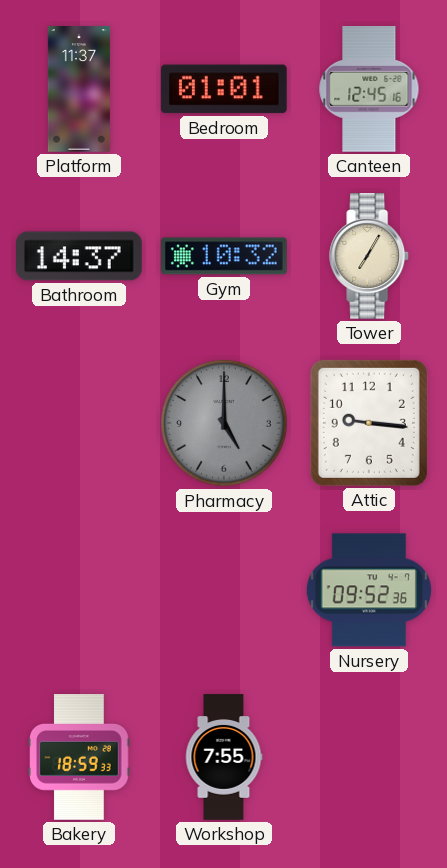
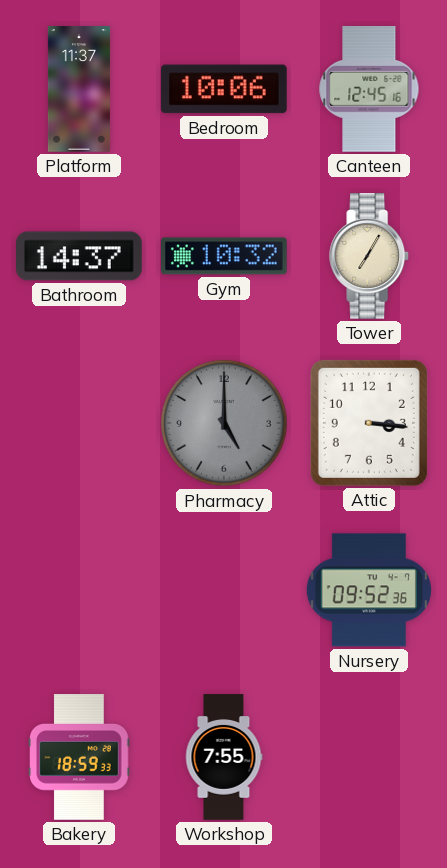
Bedroom: 01:01 -> 10:06
Attic: 9:16 -> 3:16
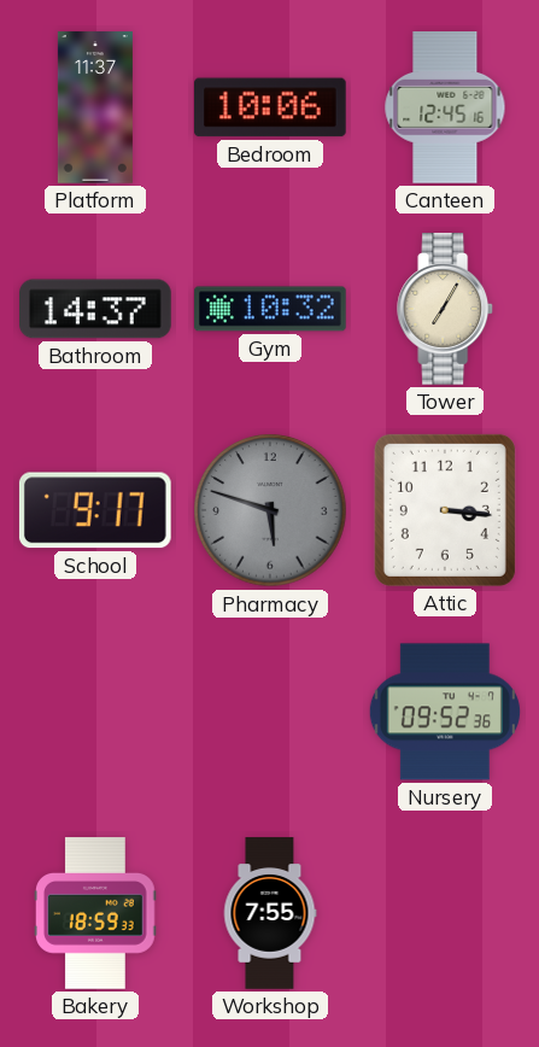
School: none -> 9:17
Pharmacy: 5:00 -> 5:48
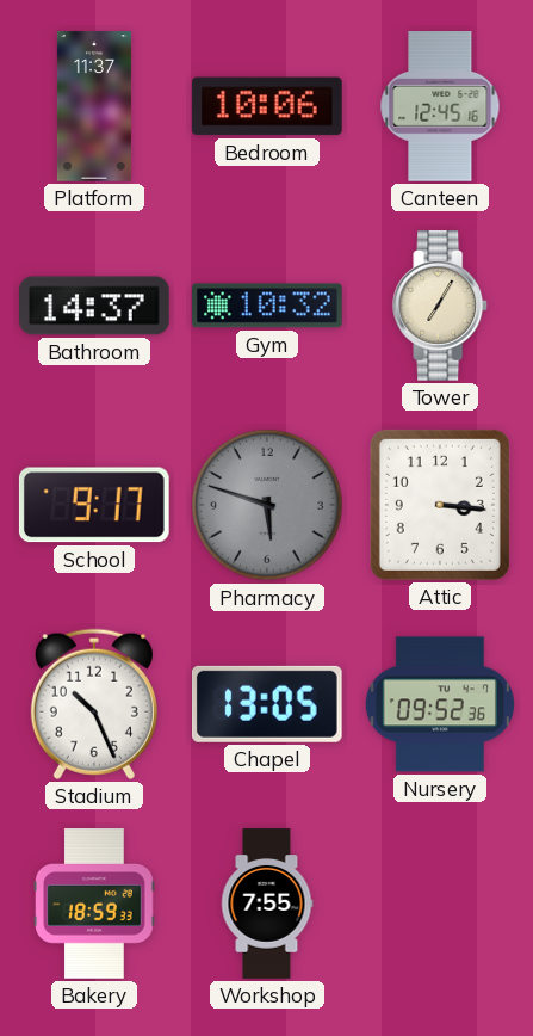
Stadium: none -> 10:26
Chapel: none -> 13:05
